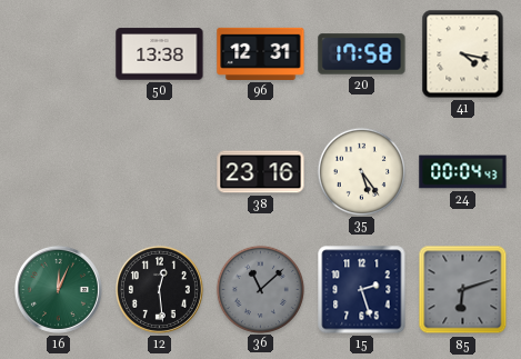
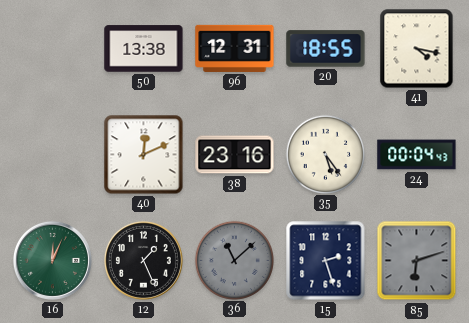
20: 17:58 -> 18:55
40: none -> 12:11
12: 12:29 -> 1:26
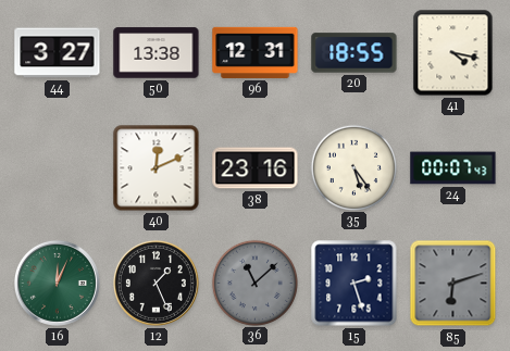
44: none -> 3:27
24: 00:04 -> 00:07
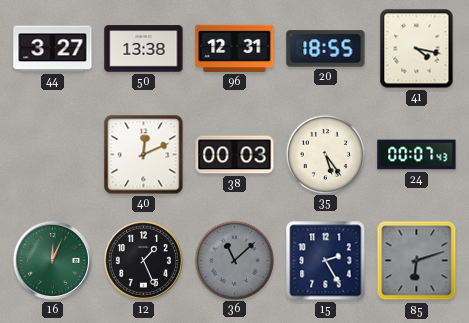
38: 23:16 -> 00:03
15: 2:27 -> 2:25
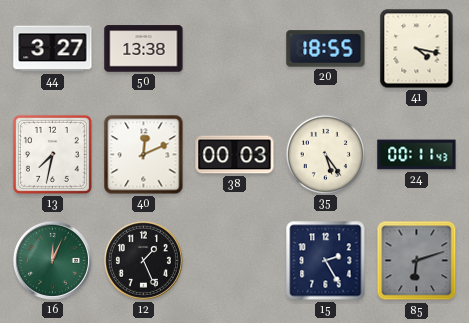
96: 12:31 -> none
13: none -> 7:32
24: 00:07 -> 00:11
36: 11:08 -> none
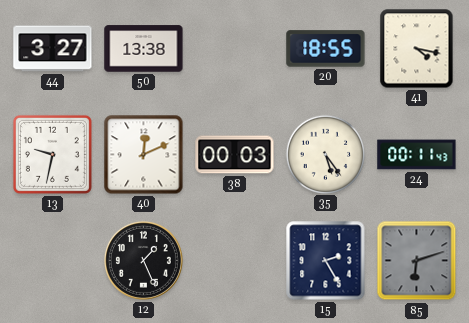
13: 7:32 -> 9:32
16: 12:04 -> none
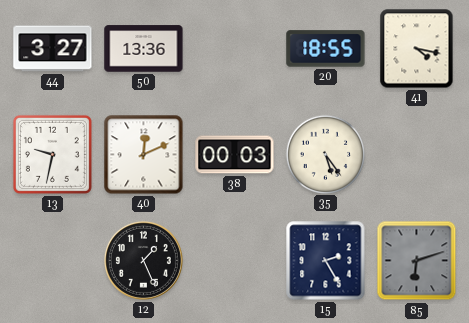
50: 13:38 -> 13:36
24: 00:11 -> none
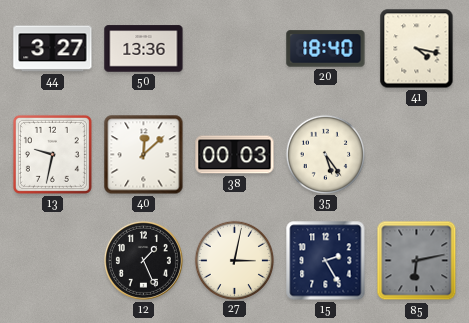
20: 18:55 -> 18:40
40: 12:11 -> 12:08
27: none -> 3:02
85: 6:12 -> 6:13
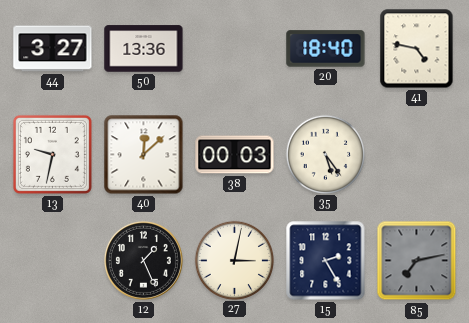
41: 4:17 -> 4:47
85: 6:13 -> 7:13
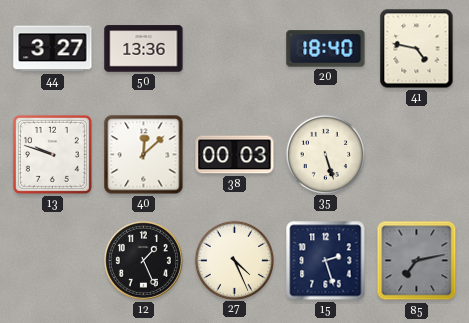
13: 9:32 -> 9:48
35: 5:24 -> 5:27
27: 3:02 -> 4:26
15: 2:25 -> 2:27
